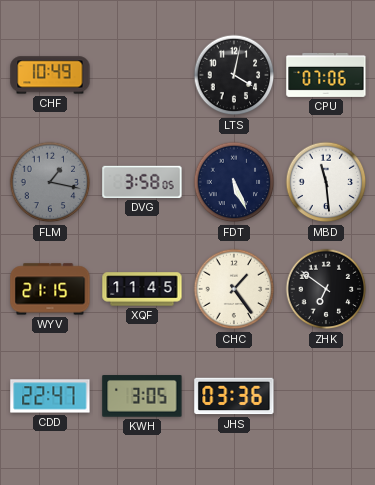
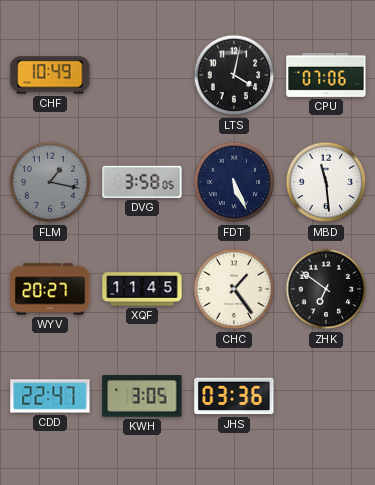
WYV: 21:15 -> 20:27
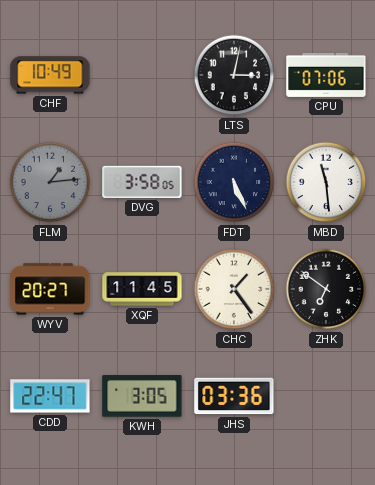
LTS: 4:02 -> 3:02
FLM: 1:17 -> 1:14
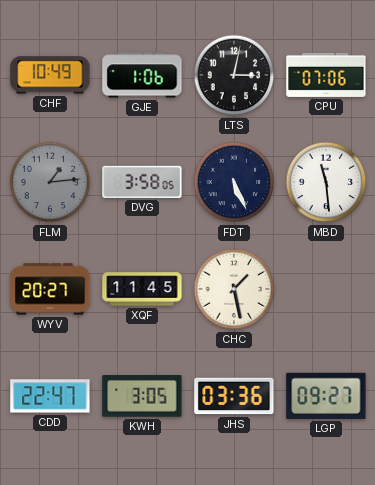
GJE: none -> 1:06
CHC: 1:24 -> 1:28
ZHK: 6:51 -> none
LGP: none -> 09:27
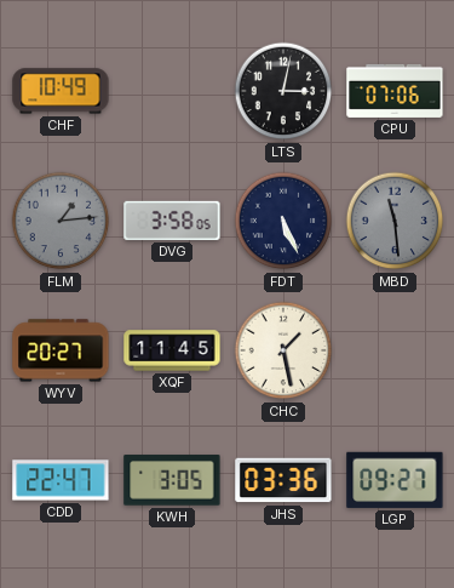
GJE: 1:06 -> none
MBD dial: white -> grey
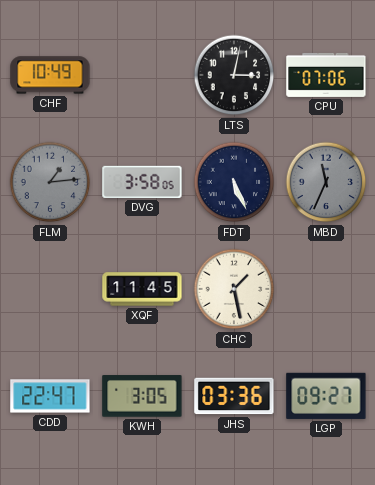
MBD: 11:29 -> 11:34
WYV: 20:27 -> none
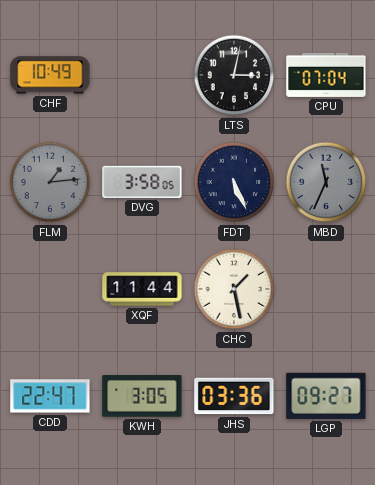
CPU: 07:06 -> 07:04
XQF: 11:45 -> 11:44
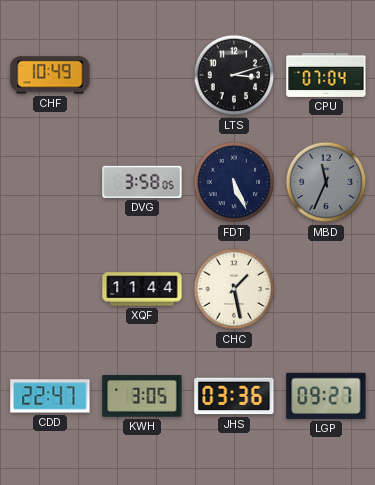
LTS: 3:02 -> 3:12
FLM: 1:14 -> none
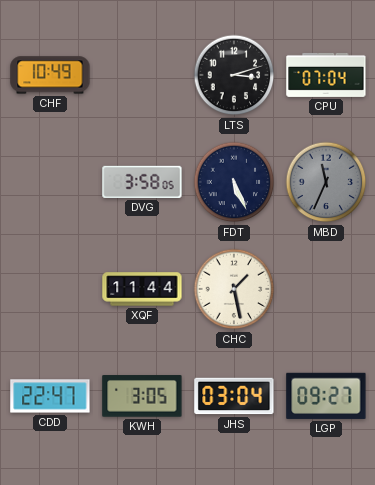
JHS: 03:36 -> 03:04
